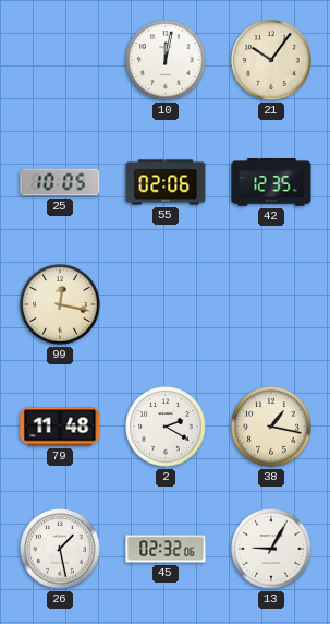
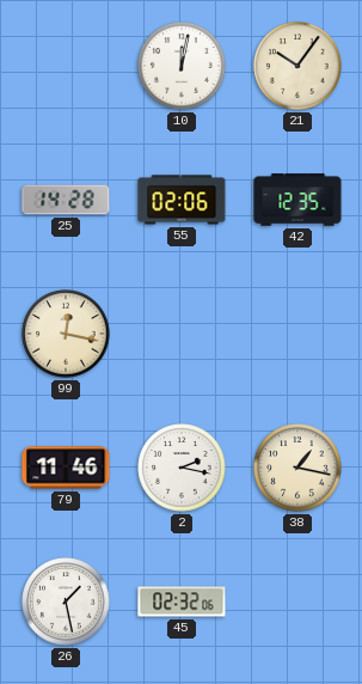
25: 10:05 -> 14:28
79: 11:48 -> 11:46
2: 2:20 -> 2:17
13: 9:05 -> none
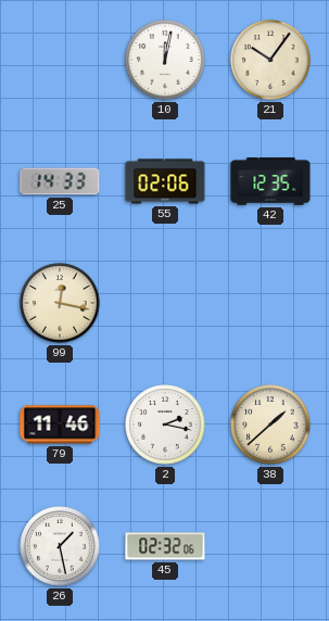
25: 14:28 -> 14:33
38: 1:17 -> 1:38
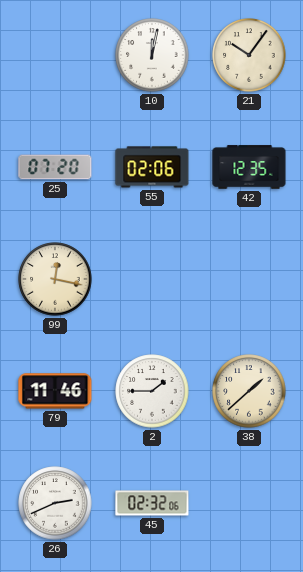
25: 14:33 -> 07:20
2: 2:17 -> 1:45
26: 1:28 -> 2:41
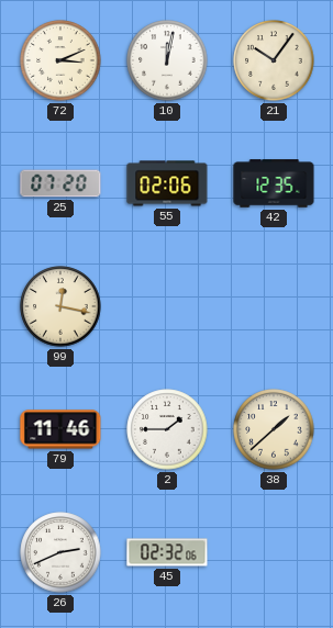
72: none -> 3:11
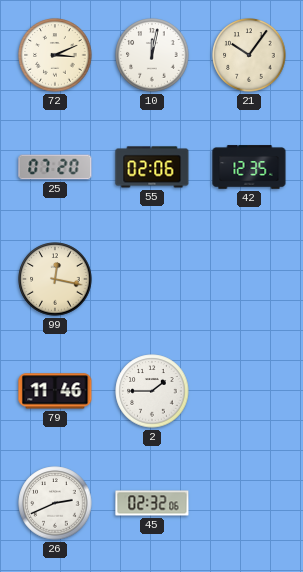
38: 1:38 -> none
